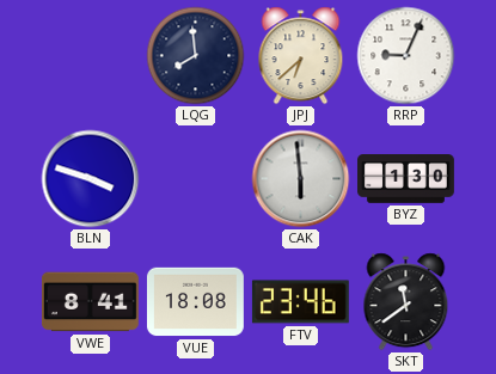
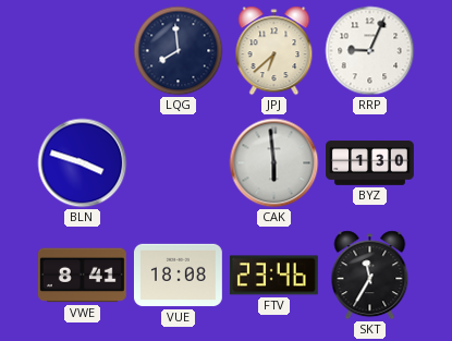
SKT: 11:39 -> 11:35
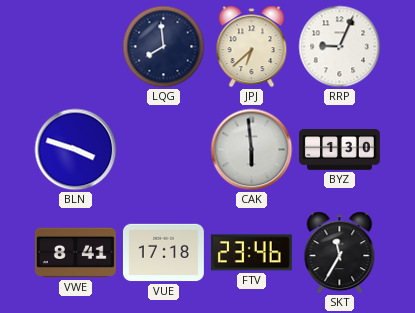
VUE: 18:08 -> 17:18
